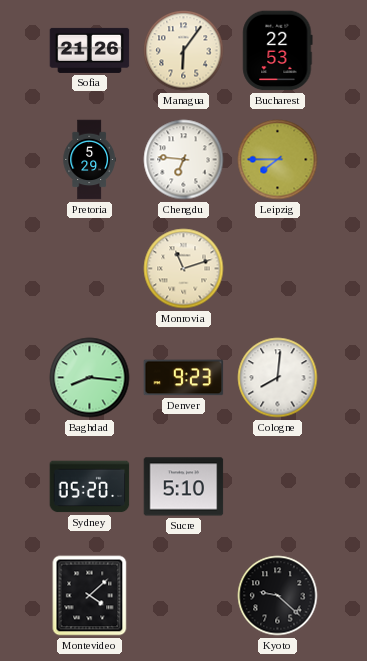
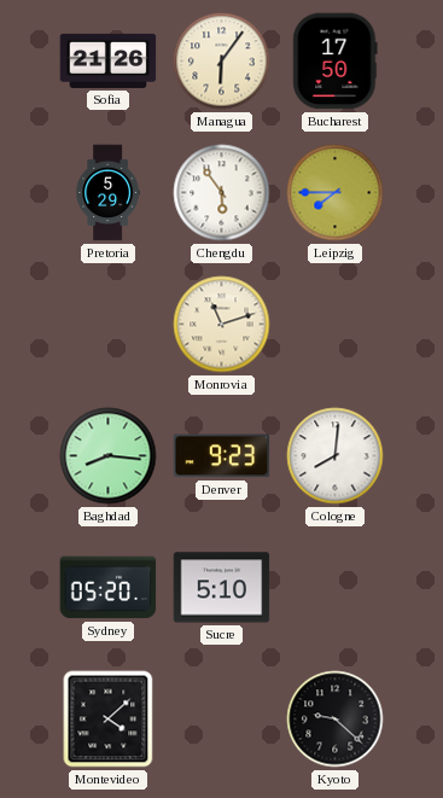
Bucharest: 22:53 -> 17:50
Chengdu: 6:46 -> 5:54
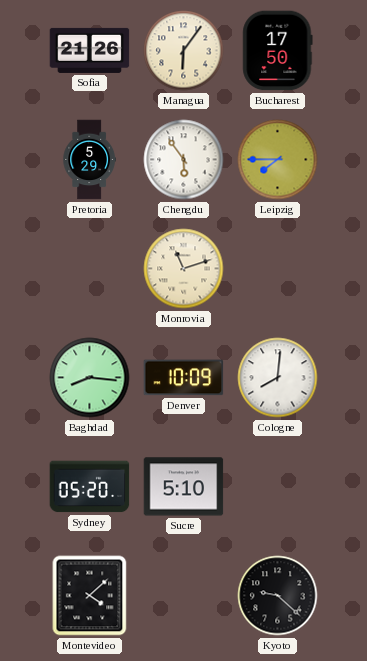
Denver: 9:23 -> 10:09
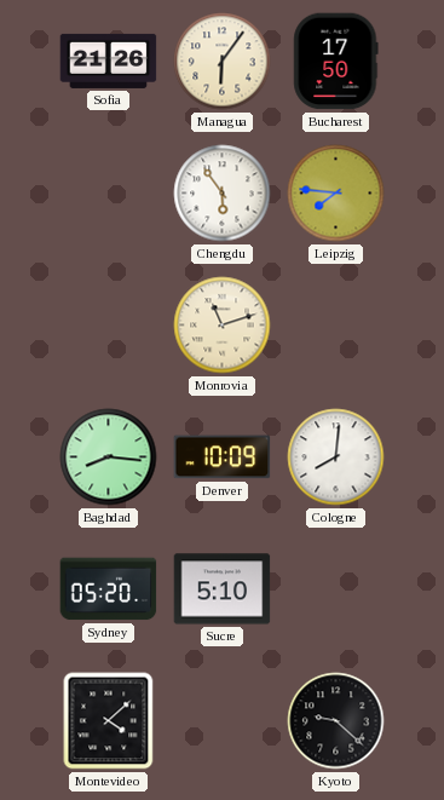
Pretoria: 5:29 -> none
Leipzig: 7:45 -> 7:46
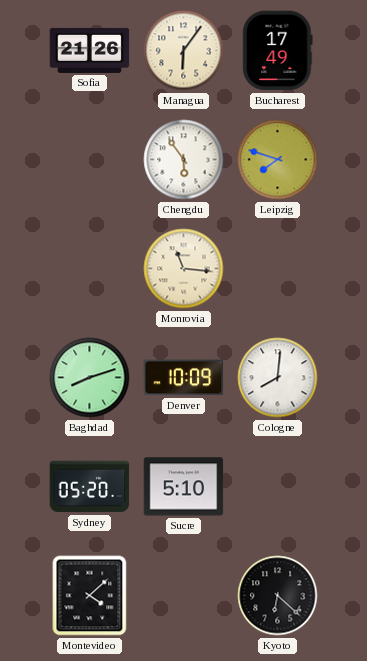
Bucharest: 17:50 -> 17:49
Leipzig: 7:46 -> 7:48
Monrovia: 11:12 -> 11:16
Baghdad: 8:16 -> 8:12
Kyoto: 9:22 -> 6:22
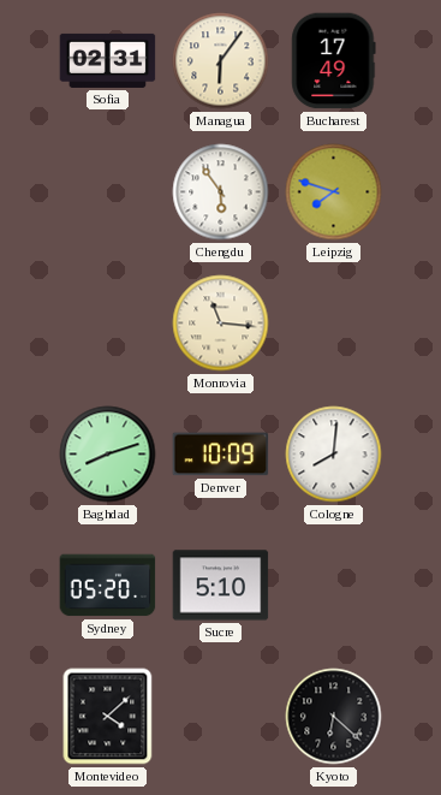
Sofia: 21:26 -> 02:31
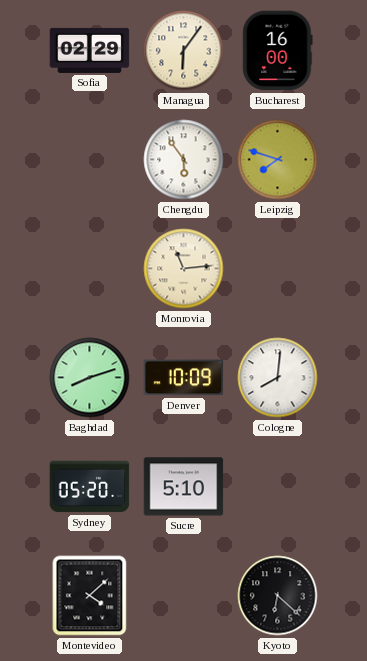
Sofia: 02:31 -> 02:29
Bucharest: 17:49 -> 16:00
Monrovia: 11:16 -> 11:14
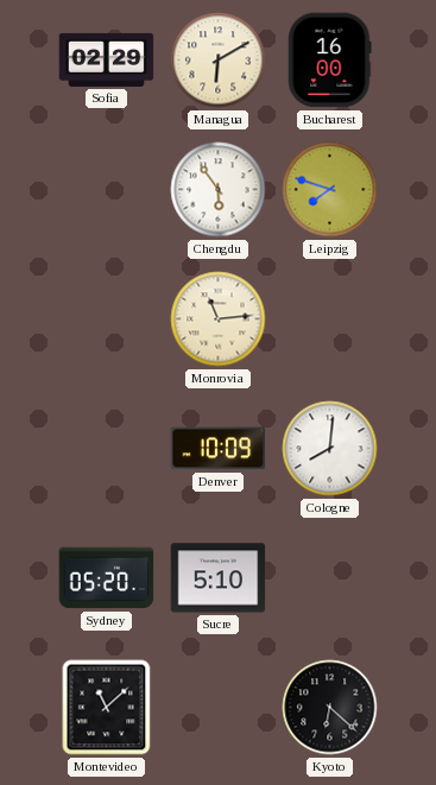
Managua: 6:06 -> 6:10
Baghdad: 8:12 -> none
Montevideo: 4:08 -> 11:08
